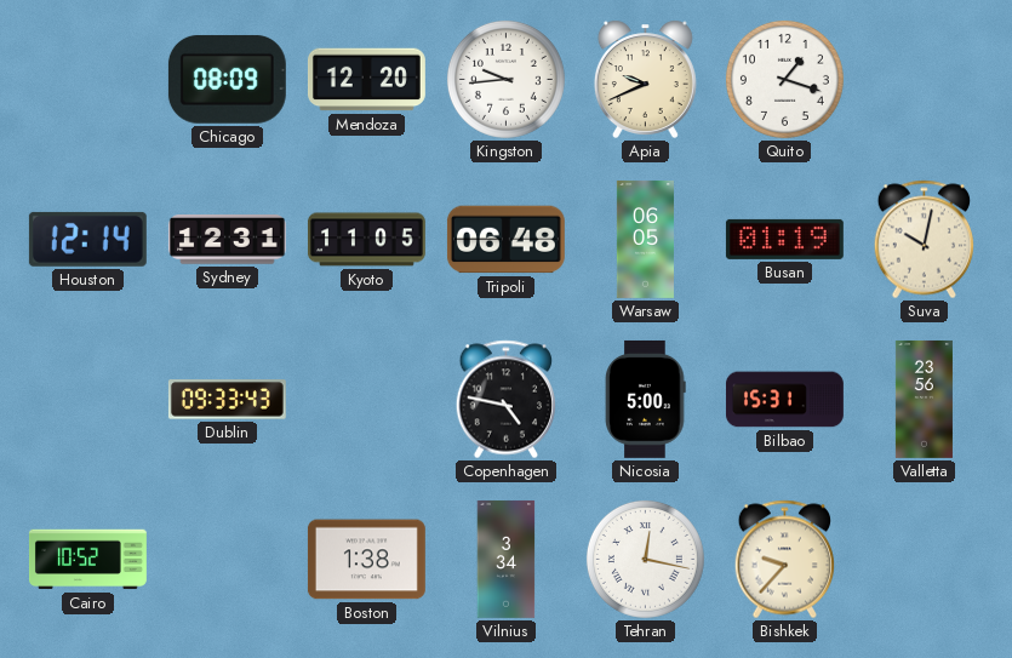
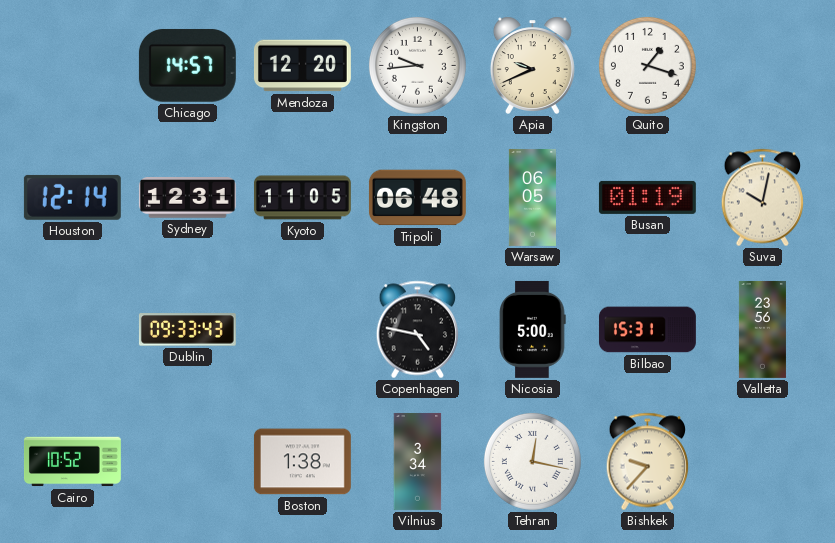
Chicago: 08:09 -> 14:57
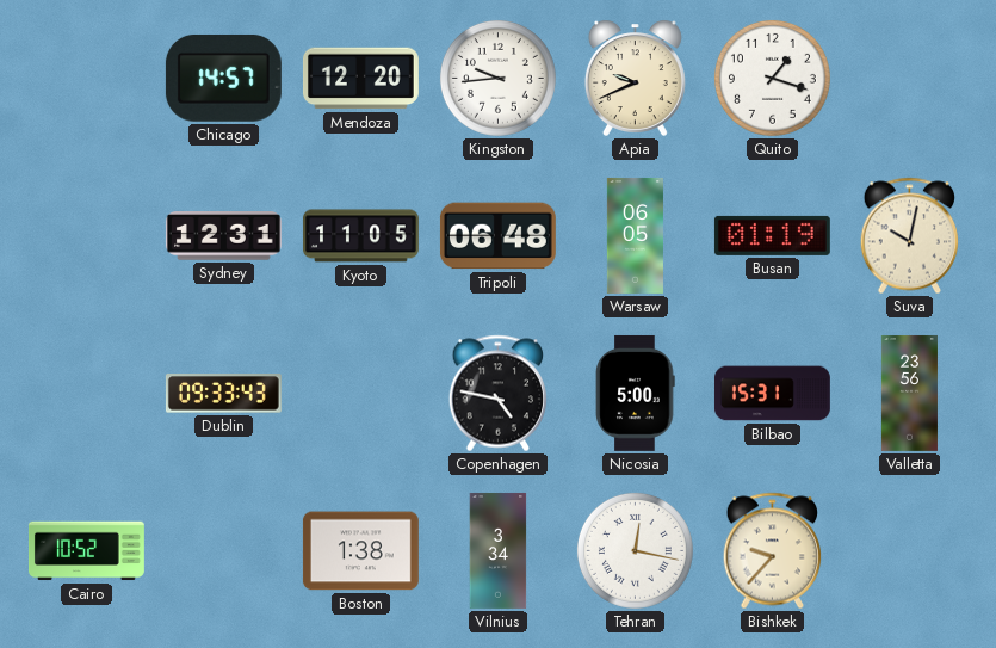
Houston: 12:14 -> none
